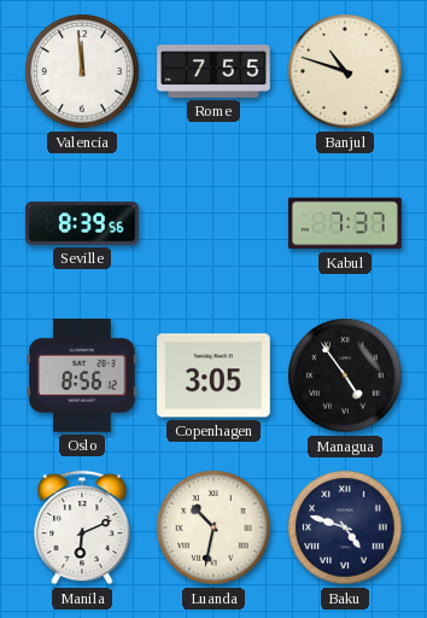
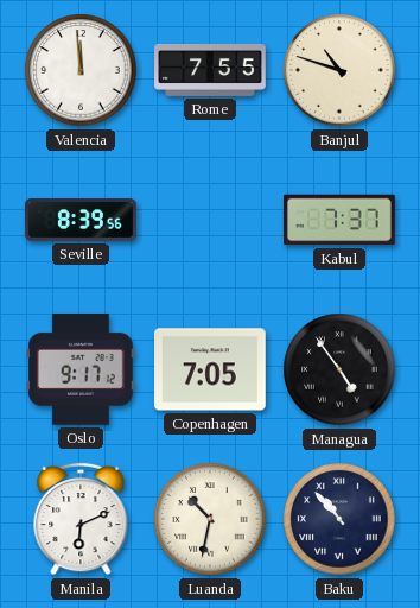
Oslo: 8:56 -> 9:17
Copenhagen: 3:05 -> 7:05
Baku: 4:48 -> 10:53
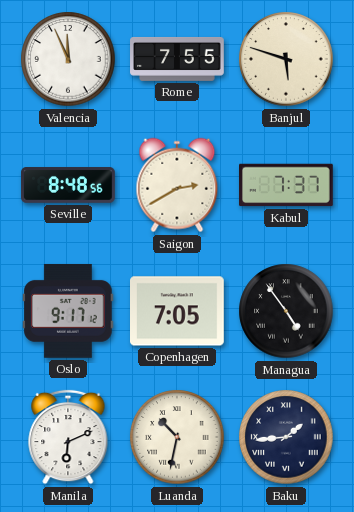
Valencia: 11:59 -> 11:56
Banjul: 10:48 -> 5:48
Seville: 8:39 -> 8:48
Saigon: none -> 2:40
Baku: 10:53 -> 1:44
